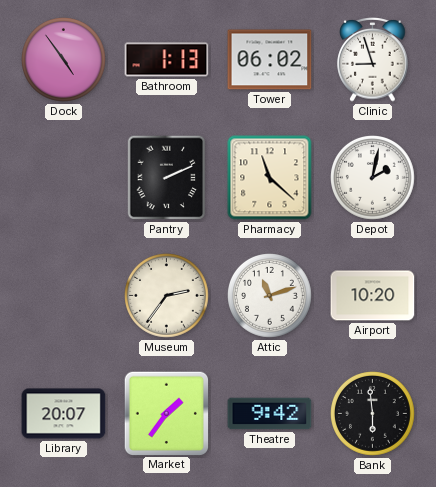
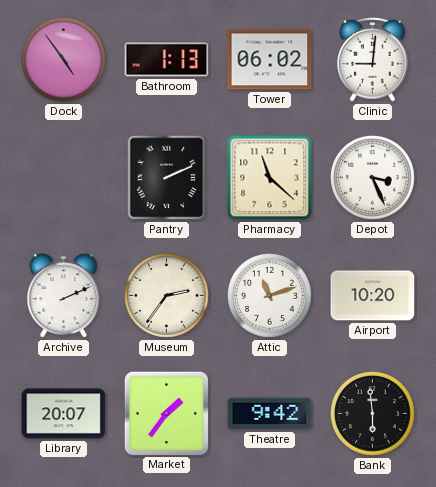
Clinic: 8:57 -> 9:01
Depot: 2:02 -> 3:26
Archive: none -> 2:11
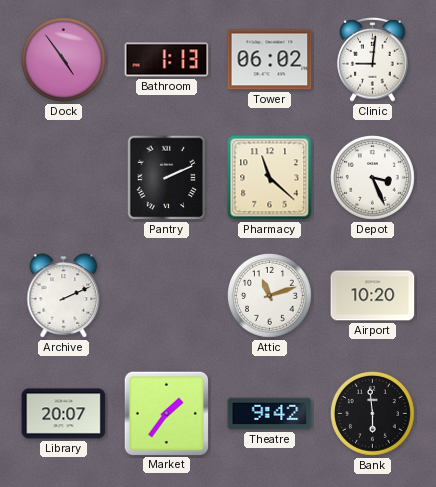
Museum: 2:36 -> none
